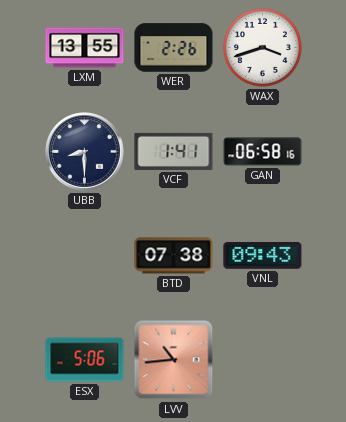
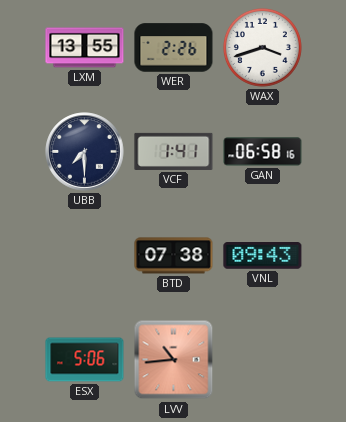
UBB: 8:30 -> 7:30
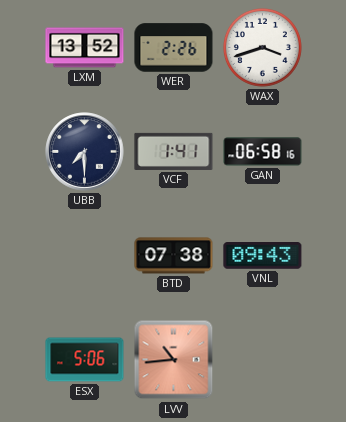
LXM: 13:55 -> 13:52
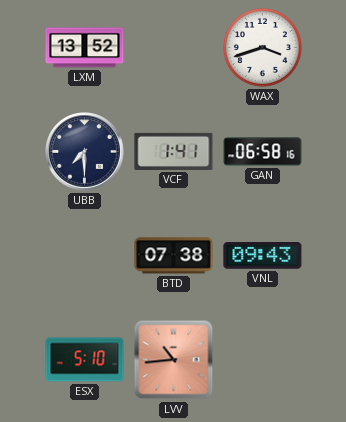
WER: 2:26 -> none
ESX: 5:06 -> 5:10
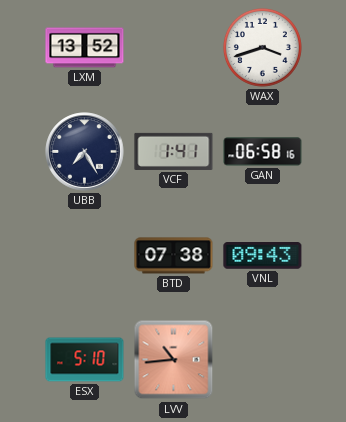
UBB: 7:30 -> 7:25
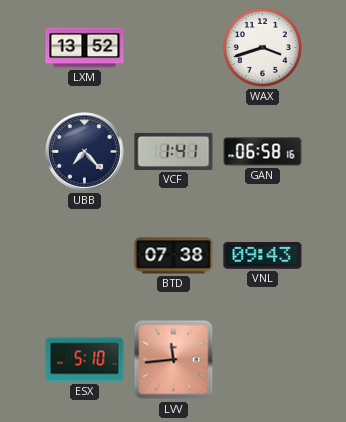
UBB: 7:25 -> 7:23
LVV: 10:44 -> 11:44
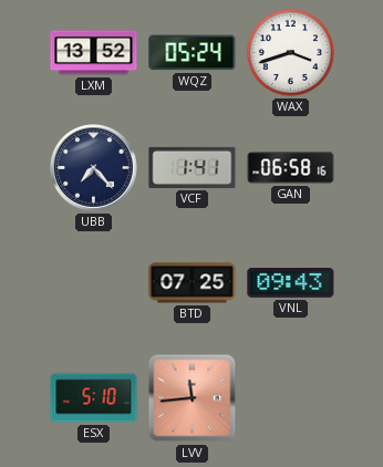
WQZ: none -> 05:24
BTD: 07:38 -> 07:25
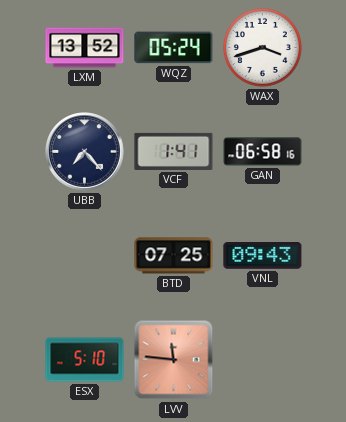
LVV: 11:44 -> 11:46
